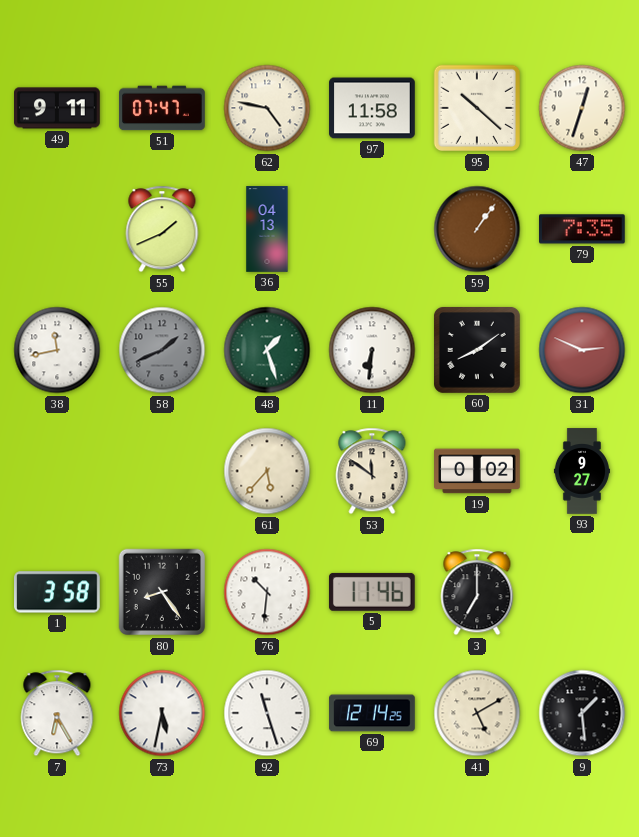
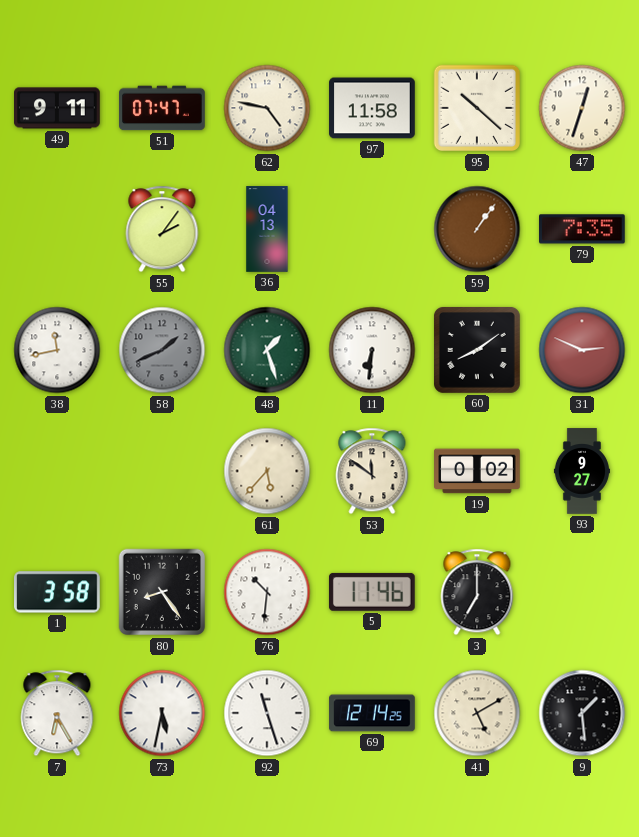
55: 1:41 -> 2:06
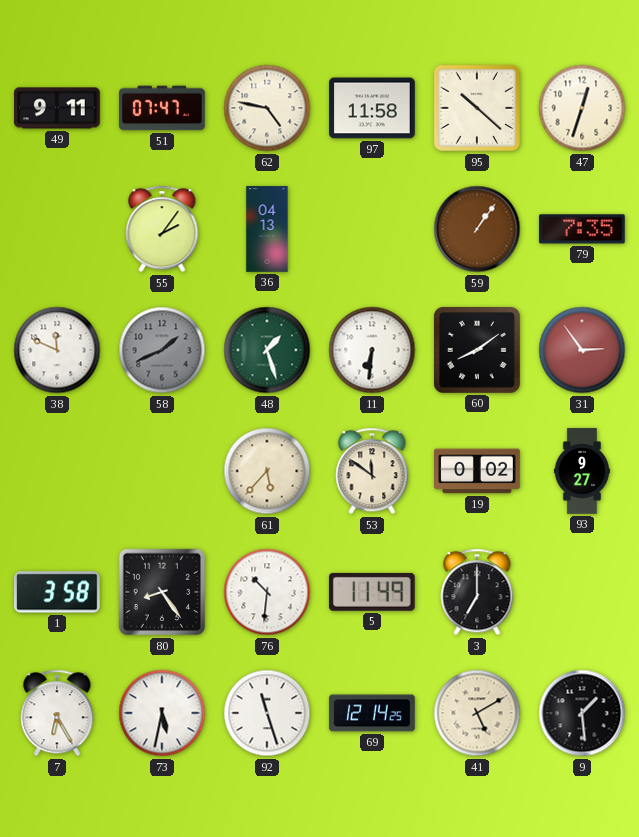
38: 11:43 -> 11:49
31: 2:49 -> 2:54
5: 11:46 -> 11:49
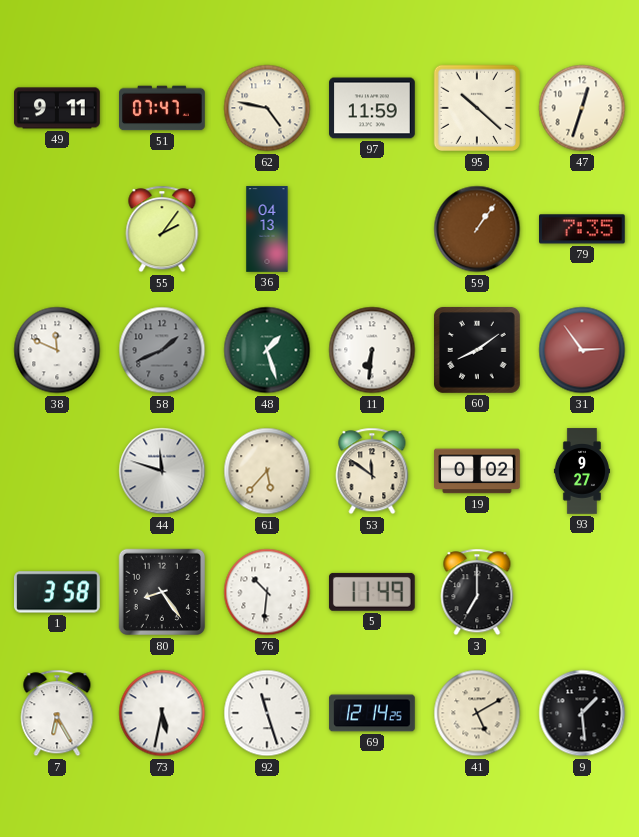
97: 11:58 -> 11:59
44: none -> 11:48
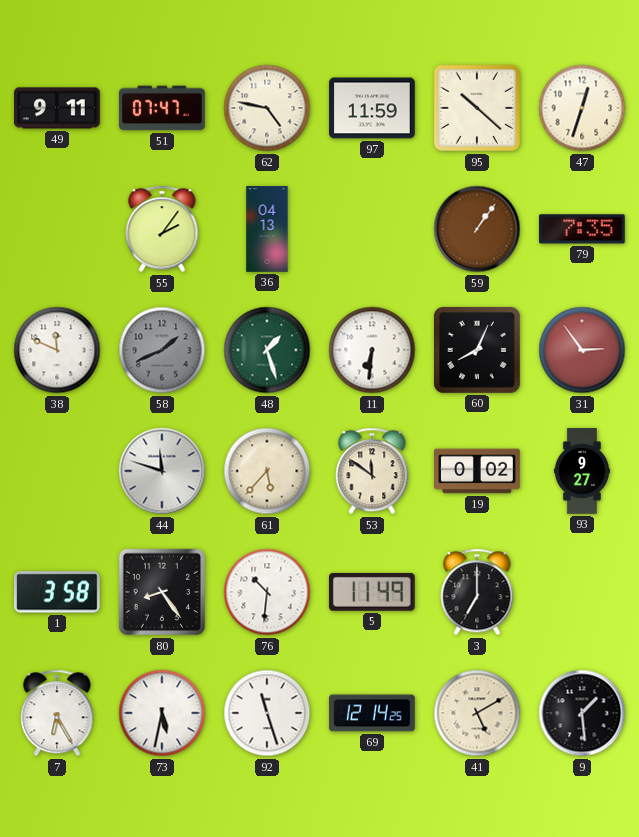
60: 8:09 -> 8:04
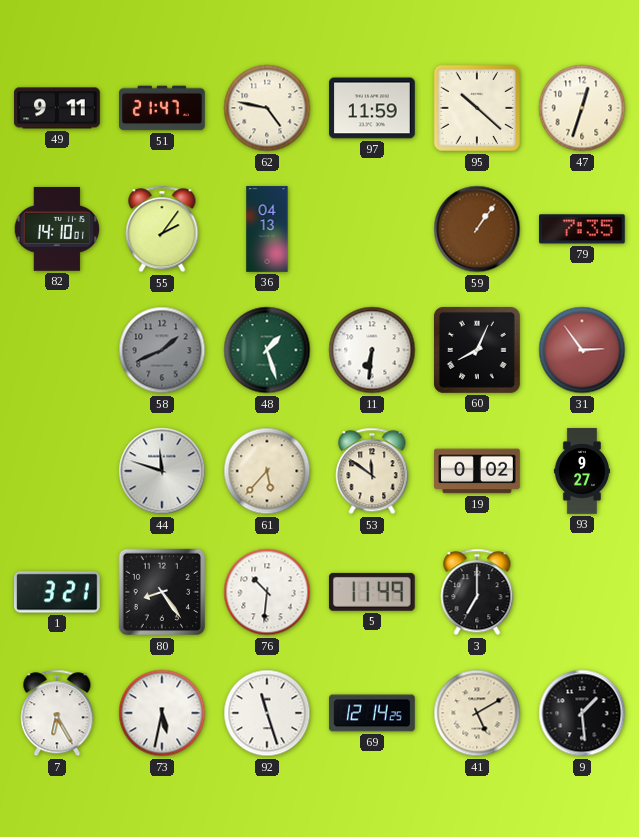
51: 07:47 -> 21:47
82: none -> 14:10
38: 11:49 -> none
1: 3:58 -> 3:21
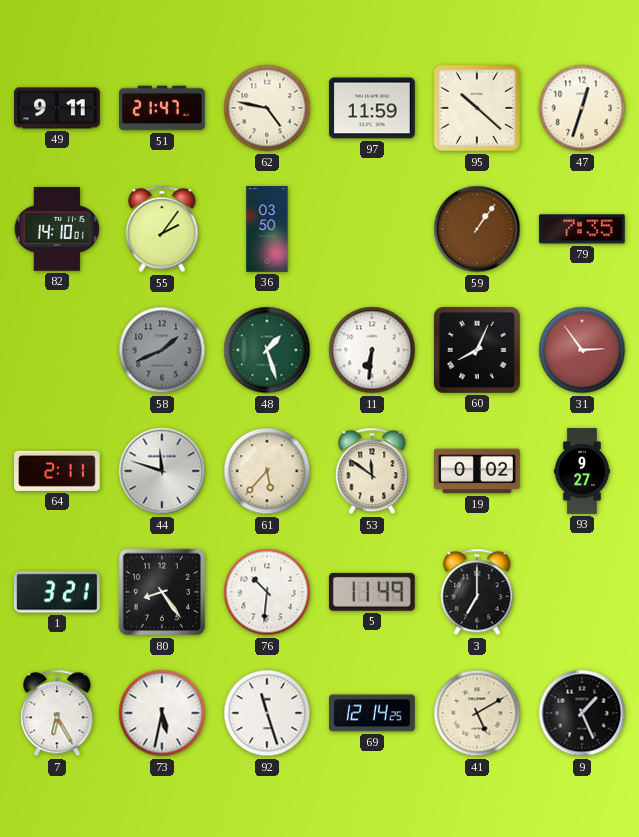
36: 04:13 -> 03:50
64: none -> 2:11
9: 1:29 -> 1:26
